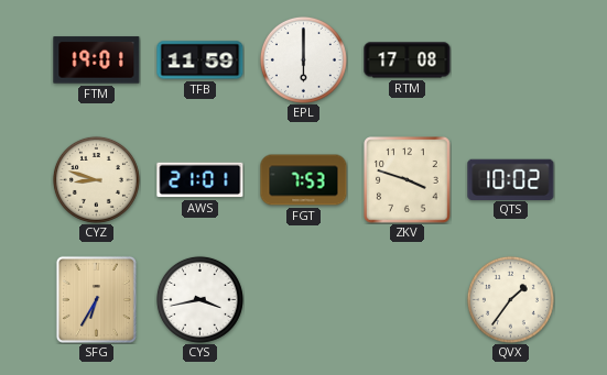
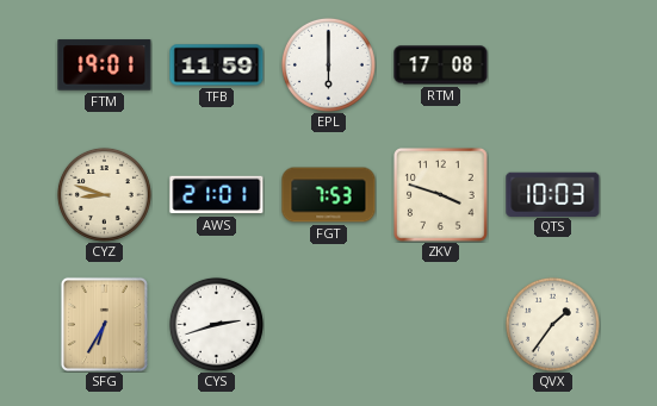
QTS: 10:02 -> 10:03
CYS: 3:43 -> 2:42
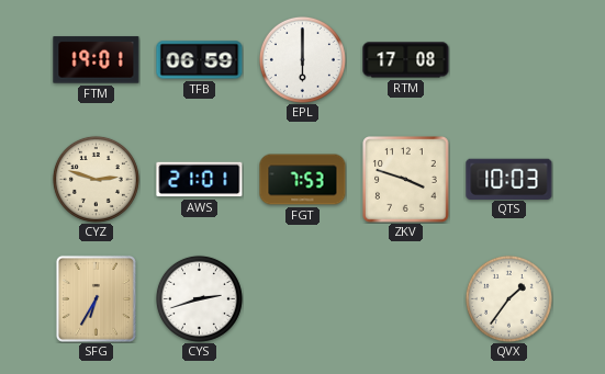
TFB: 11:59 -> 06:59
CYZ: 8:48 -> 2:48
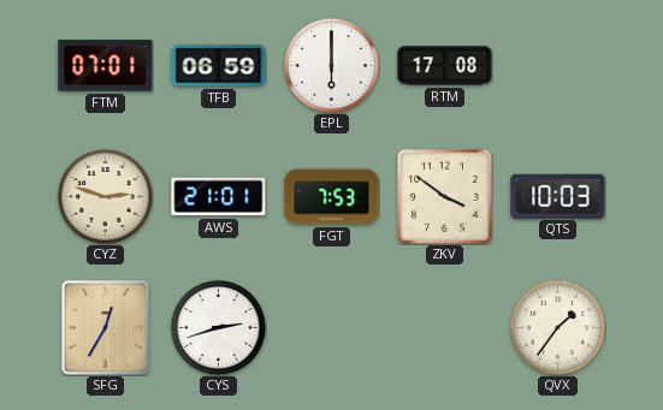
FTM: 19:01 -> 07:01
ZKV: 3:48 -> 3:51
SFG: 6:35 -> 12:35
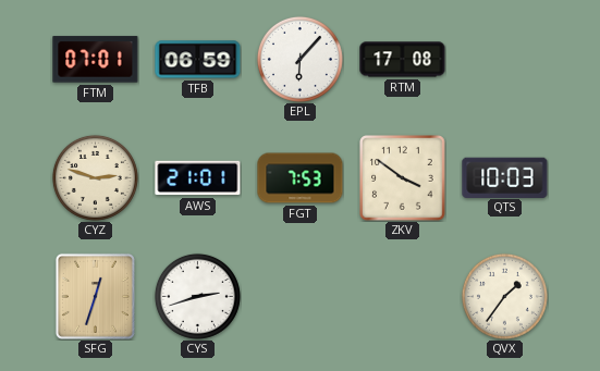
EPL: 6:00 -> 6:07
SFG: 12:35 -> 12:33
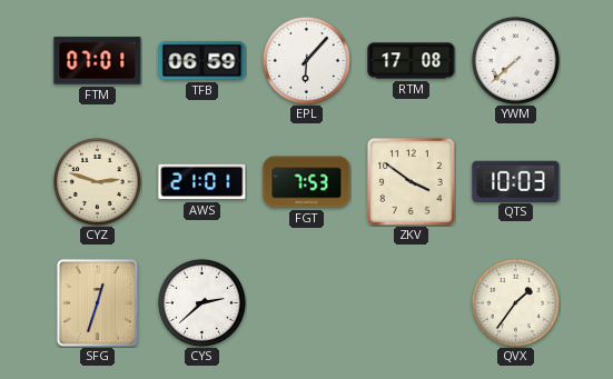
YWM: none -> 7:38
CYS: 2:42 -> 2:38
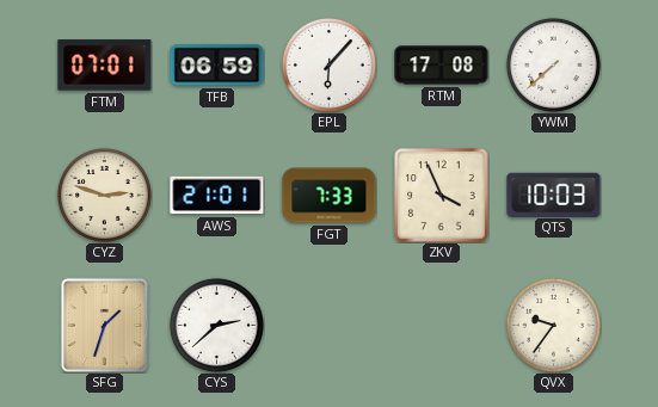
FGT: 7:53 -> 7:33
ZKV: 3:51 -> 3:56
SFG: 12:33 -> 1:33
QVX: 1:36 -> 9:36
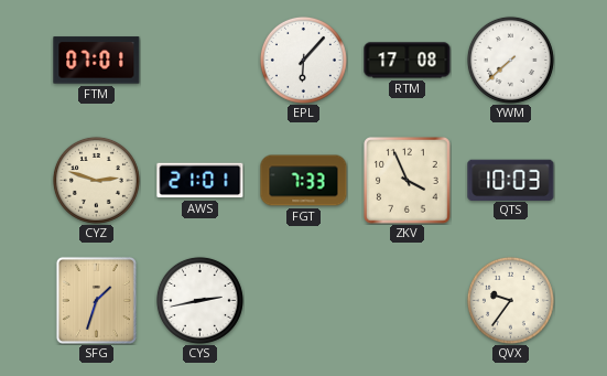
TFB: 06:59 -> none
CYS: 2:38 -> 2:43
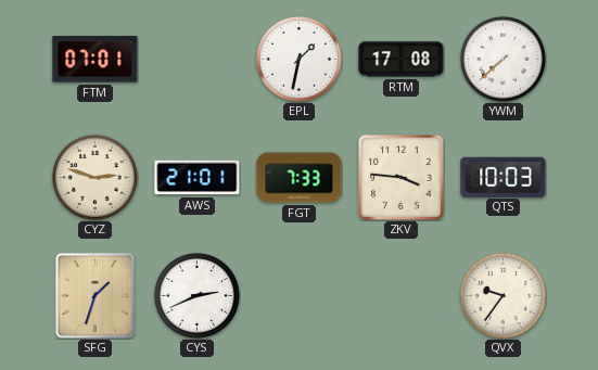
EPL: 6:07 -> 1:32
ZKV: 3:56 -> 3:46
CYS: 2:43 -> 2:41
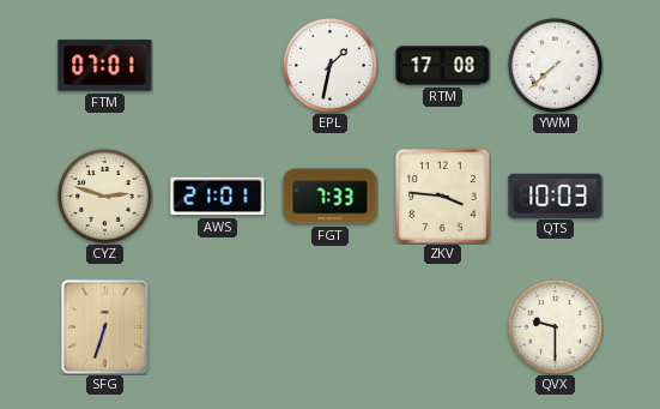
SFG: 1:33 -> 6:33
CYS: 2:41 -> none
QVX: 9:36 -> 9:30
